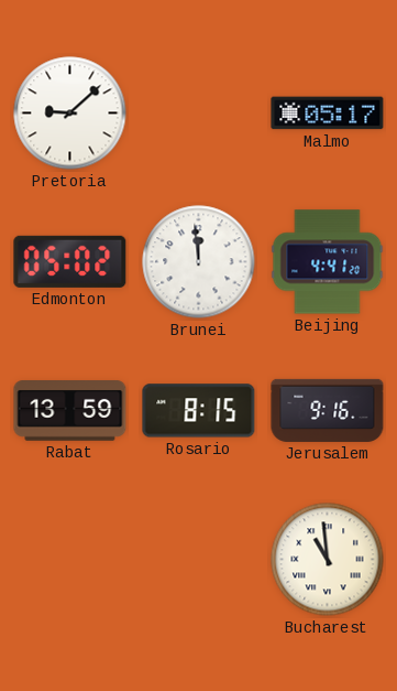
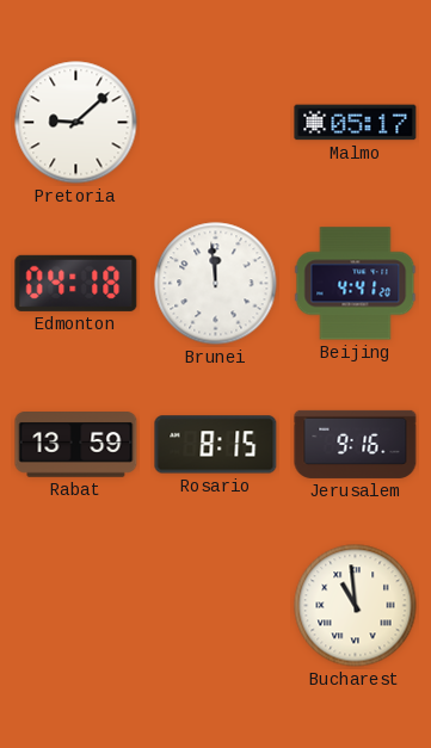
Edmonton: 05:02 -> 04:18
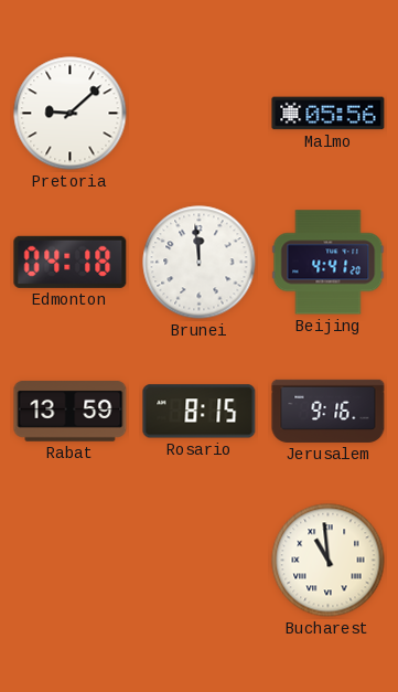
Malmo: 05:17 -> 05:56
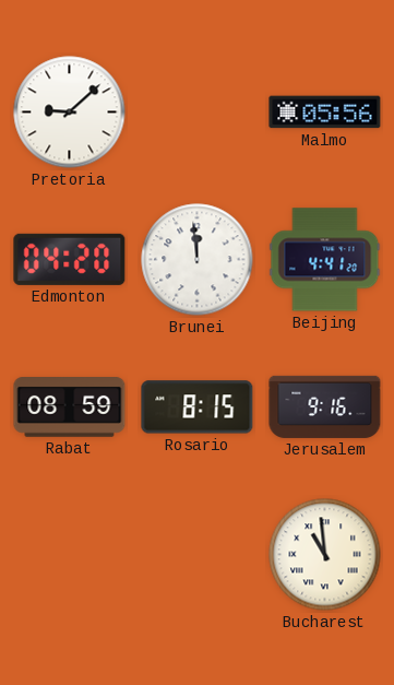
Edmonton: 04:18 -> 04:20
Rabat: 13:59 -> 08:59
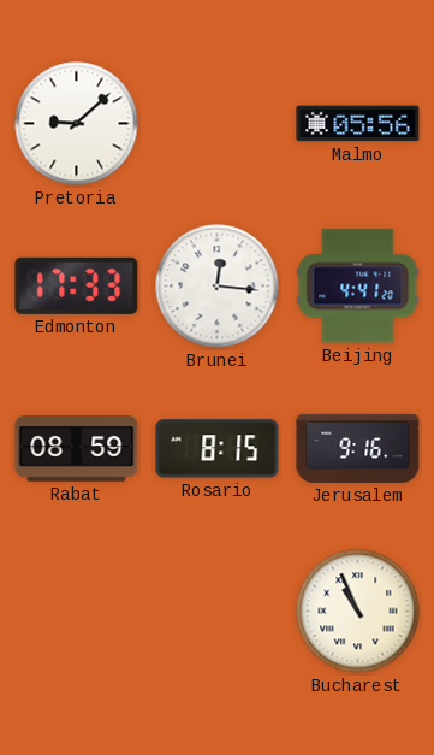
Edmonton: 04:20 -> 17:33
Brunei: 11:59 -> 12:16
Bucharest: 10:59 -> 10:56
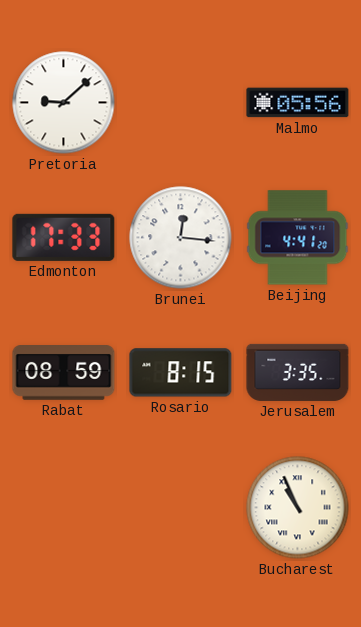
Jerusalem: 9:16 -> 3:35
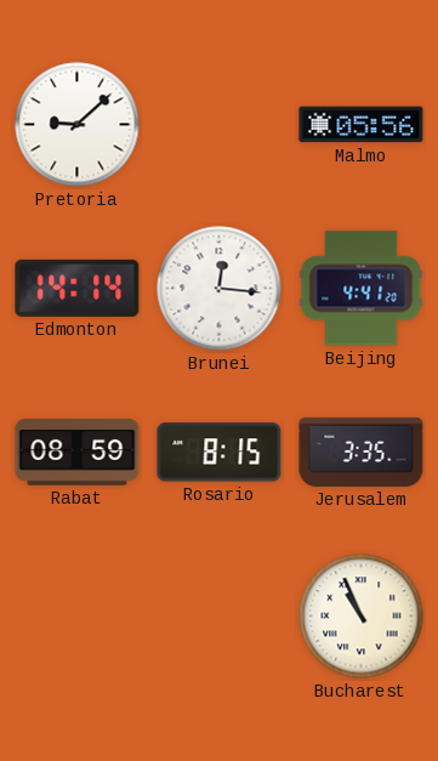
Edmonton: 17:33 -> 14:14
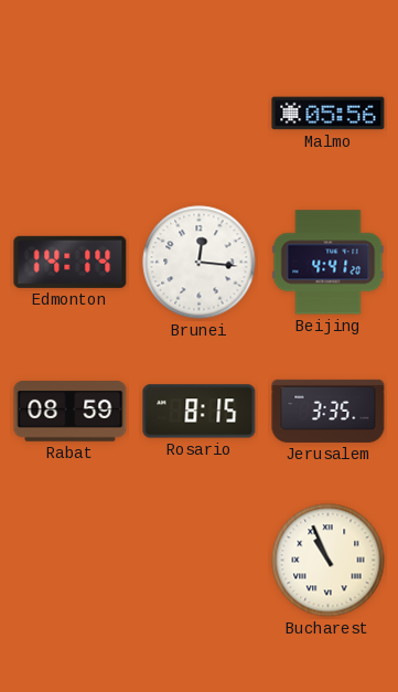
Pretoria: 9:08 -> none
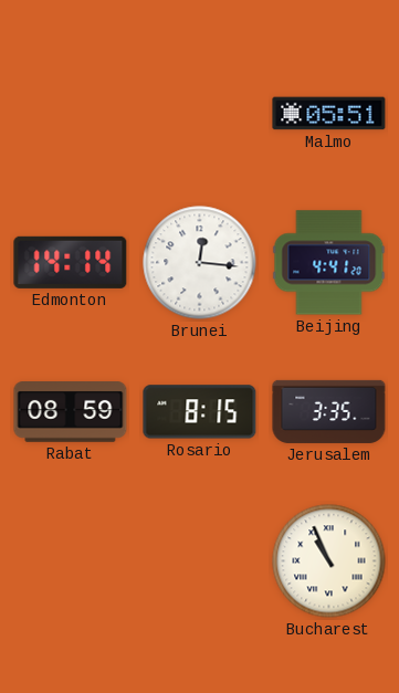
Malmo: 05:56 -> 05:51
